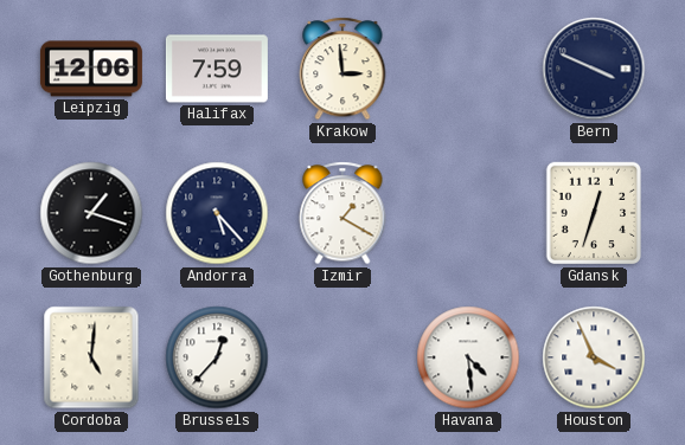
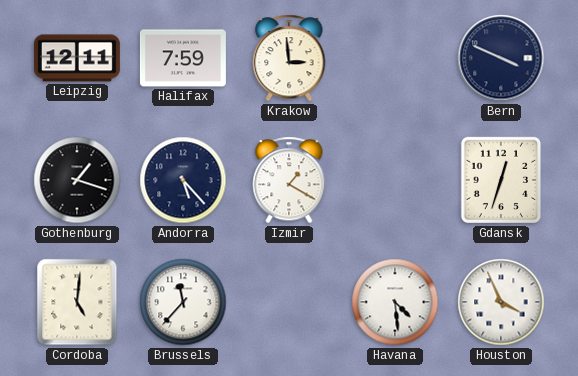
Leipzig: 12:06 -> 12:11
Brussels: 12:37 -> 11:37
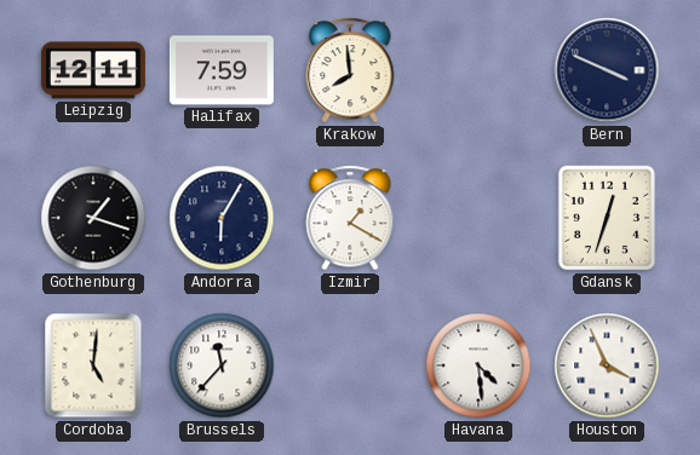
Krakow: 2:59 -> 7:59
Andorra: 5:23 -> 6:05
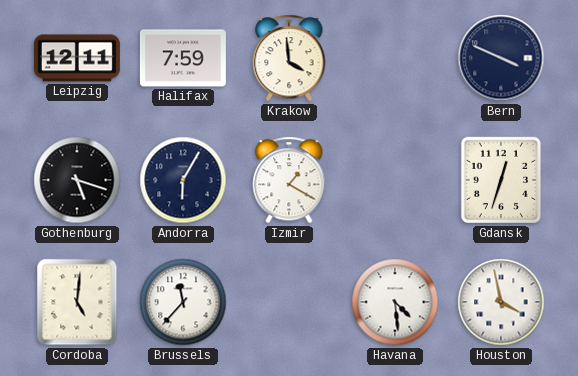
Krakow: 7:59 -> 3:59
Gothenburg: 1:18 -> 5:18
Houston: 3:56 -> 3:58
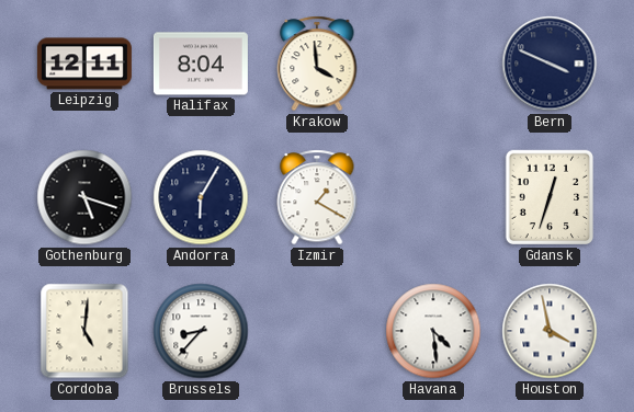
Halifax: 7:59 -> 8:04
Brussels: 11:37 -> 8:37
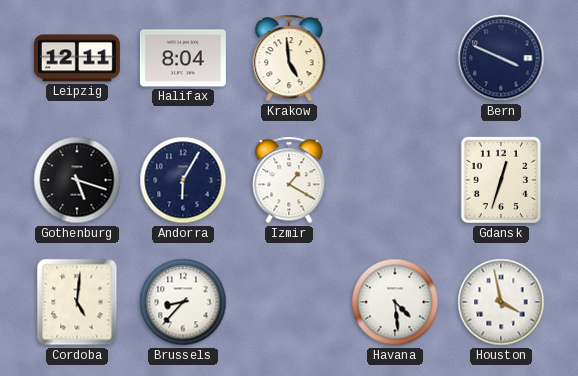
Krakow: 3:59 -> 4:59
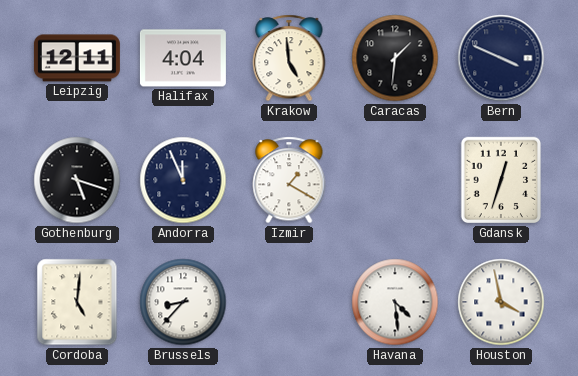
Halifax: 8:04 -> 4:04
Caracas: none -> 1:31
Andorra: 6:05 -> 11:56
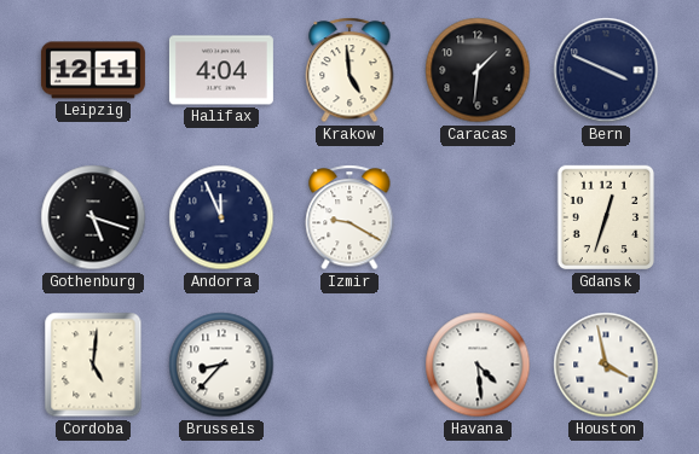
Izmir: 1:20 -> 9:20
